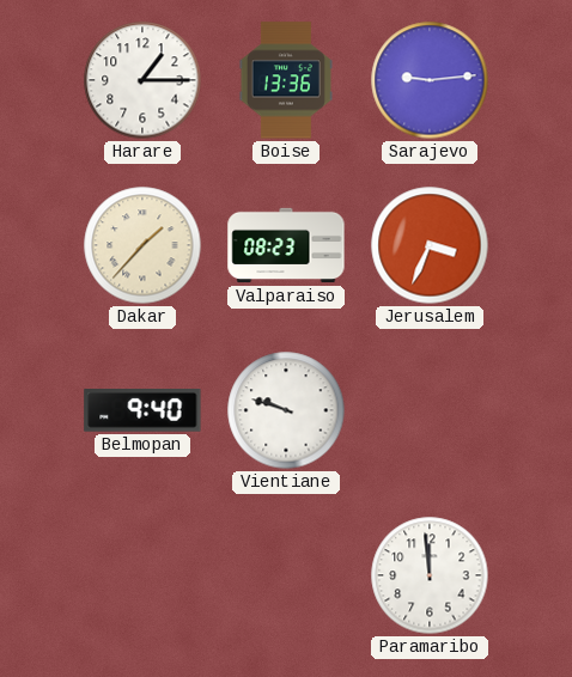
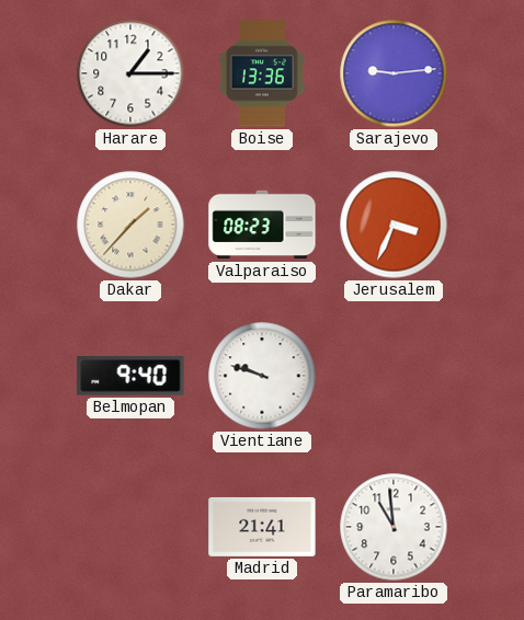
Madrid: none -> 21:41
Paramaribo: 11:59 -> 10:59
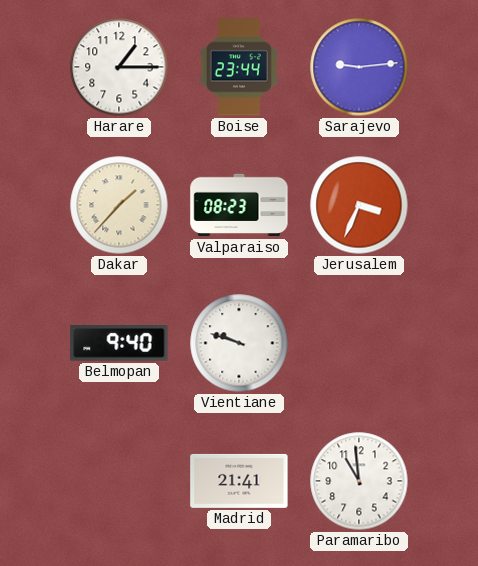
Boise: 13:36 -> 23:44
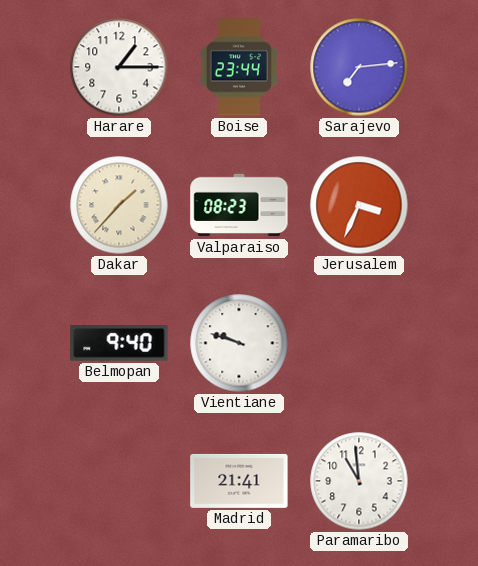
Sarajevo: 9:14 -> 7:14
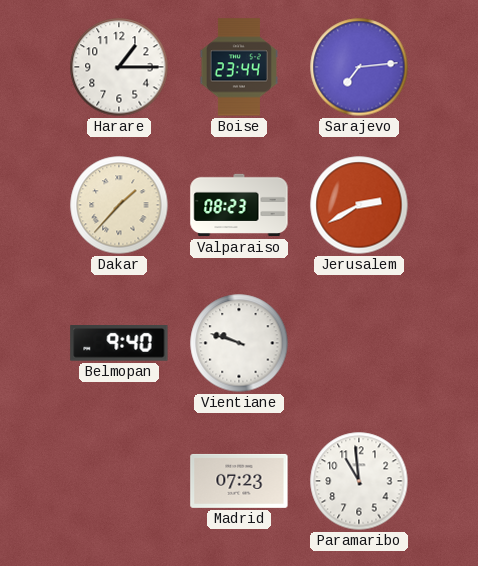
Jerusalem: 3:34 -> 2:40
Madrid: 21:41 -> 07:23
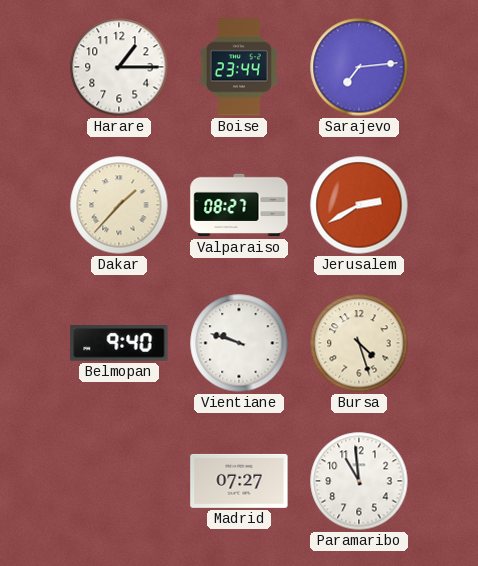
Valparaiso: 08:23 -> 08:27
Bursa: none -> 4:27
Madrid: 07:23 -> 07:27
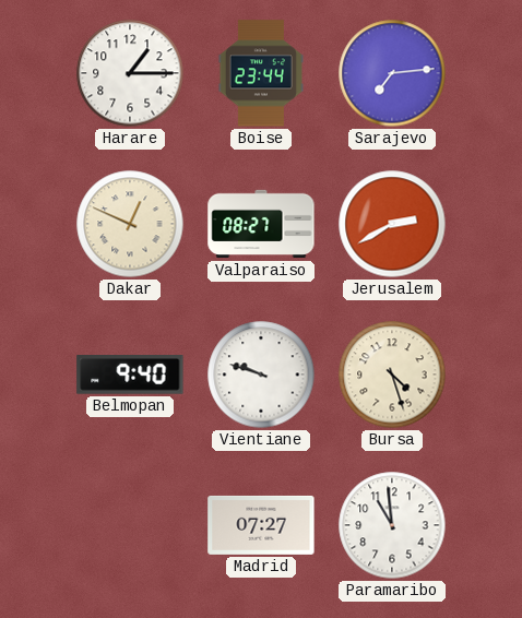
Dakar: 1:37 -> 12:49
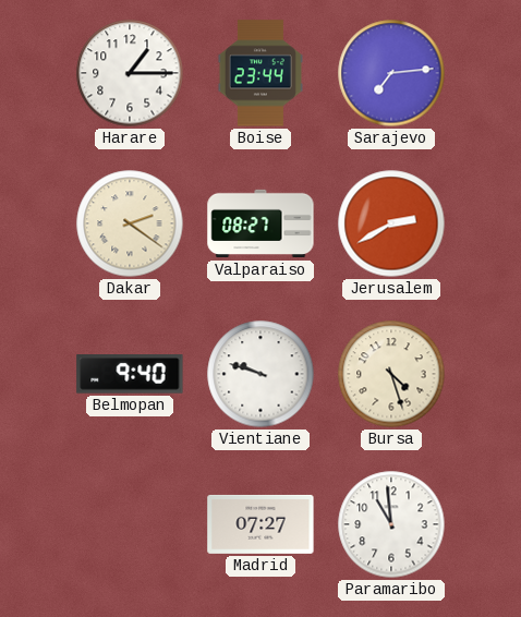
Dakar: 12:49 -> 2:21
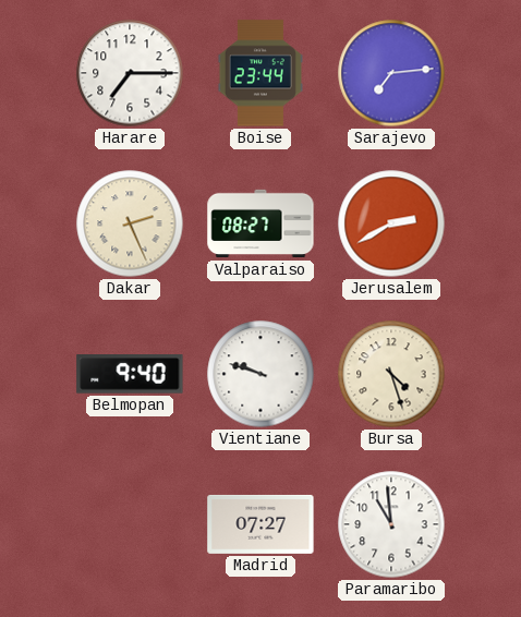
Harare: 1:15 -> 7:15
Dakar: 2:21 -> 2:26
